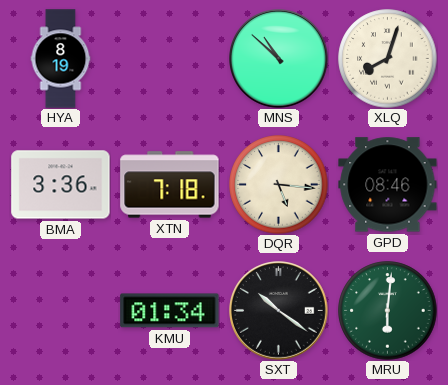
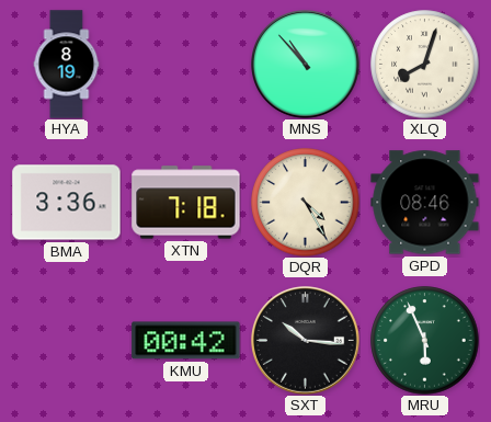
MNS: 10:52 -> 10:53
DQR: 5:16 -> 4:25
KMU: 01:34 -> 00:42
SXT: 10:21 -> 10:16
MRU: 6:01 -> 5:56
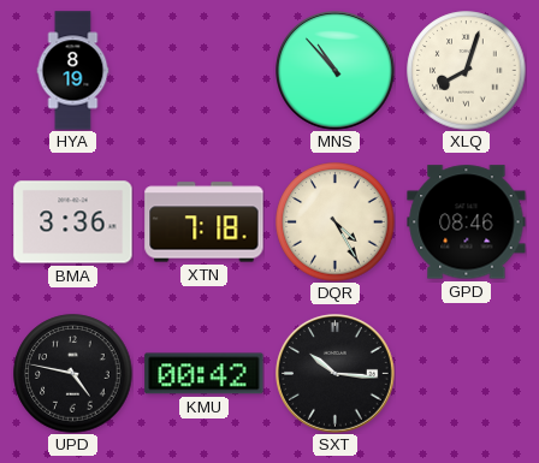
UPD: none -> 4:47
MRU: 5:56 -> none
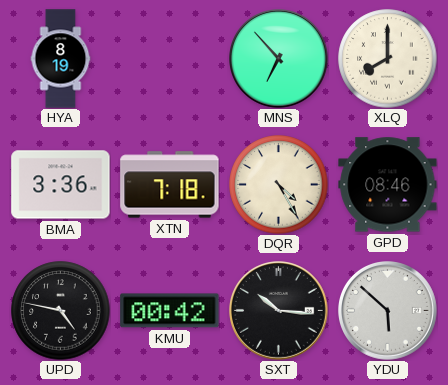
MNS: 10:53 -> 6:53
XLQ: 8:03 -> 8:00
YDU: none -> 5:52
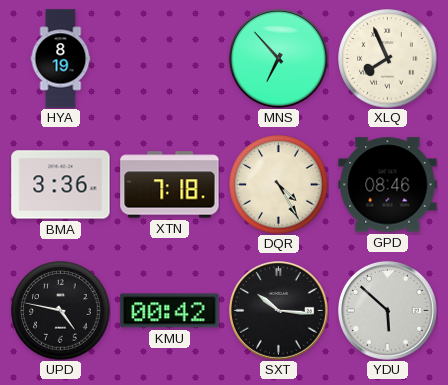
XLQ: 8:00 -> 7:56
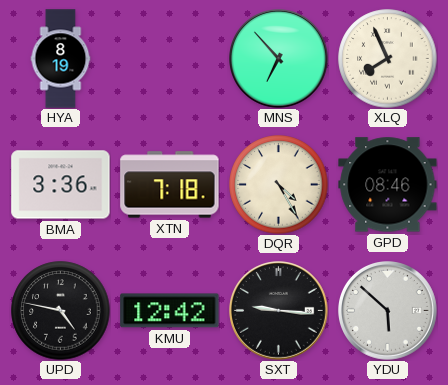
KMU: 00:42 -> 12:42
SXT: 10:16 -> 9:16
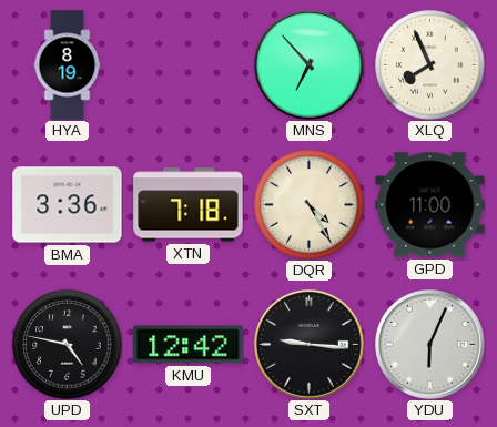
GPD: 08:46 -> 11:00
YDU: 5:52 -> 6:04
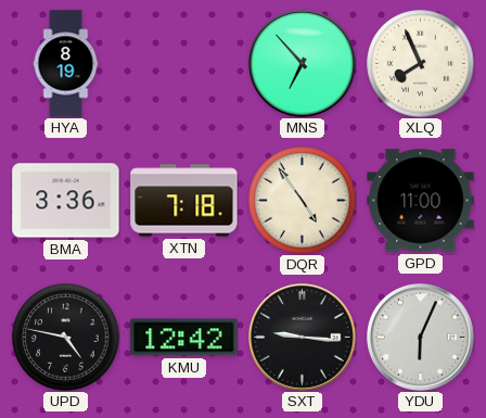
DQR: 4:25 -> 4:54
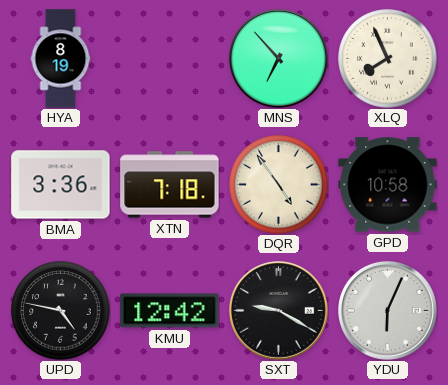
GPD: 11:00 -> 10:58
SXT: 9:16 -> 9:20
